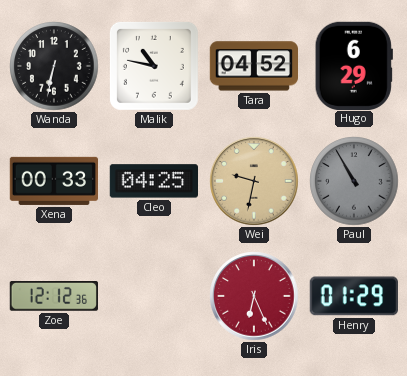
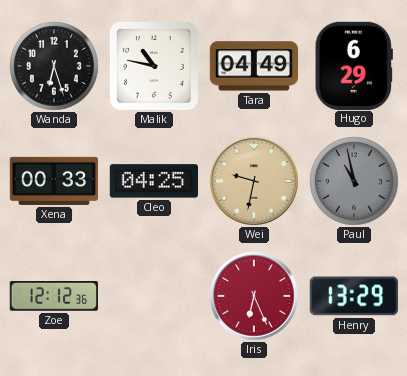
Wanda: 6:32 -> 6:27
Tara: 04:52 -> 04:49
Paul: 10:55 -> 10:58
Henry: 01:29 -> 13:29
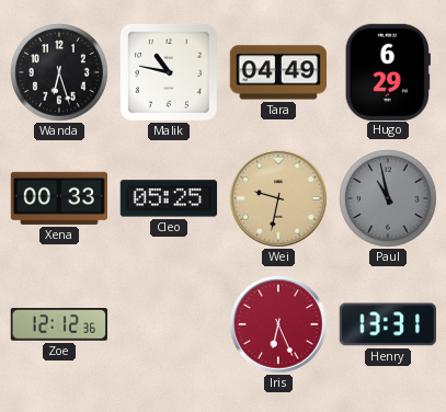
Cleo: 04:25 -> 05:25
Henry: 13:29 -> 13:31
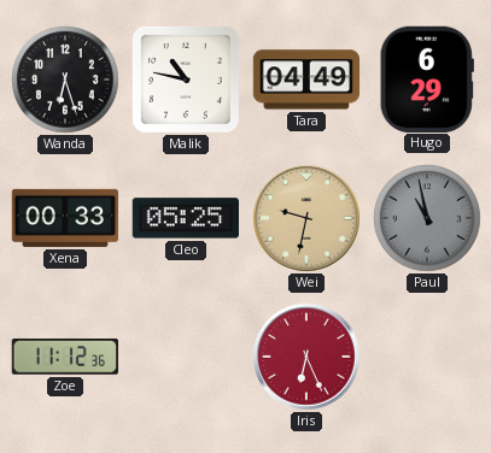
Zoe: 12:12 -> 11:12
Henry: 13:31 -> none
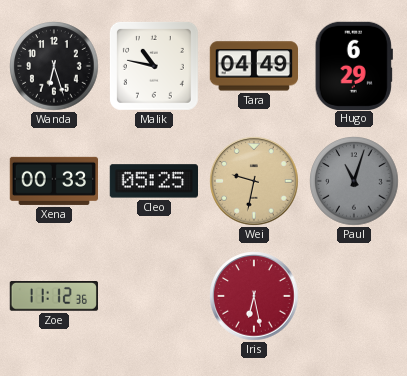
Paul: 10:58 -> 11:03
Iris: 6:26 -> 6:28
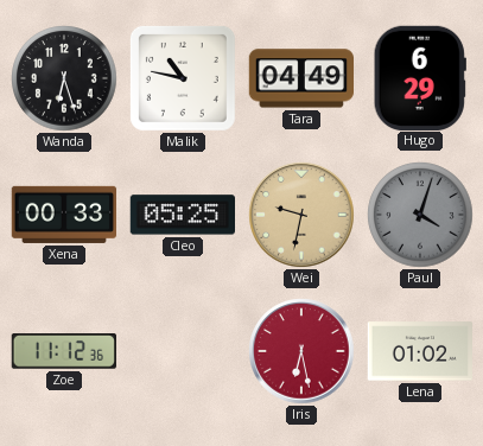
Paul: 11:03 -> 4:03
Lena: none -> 01:02
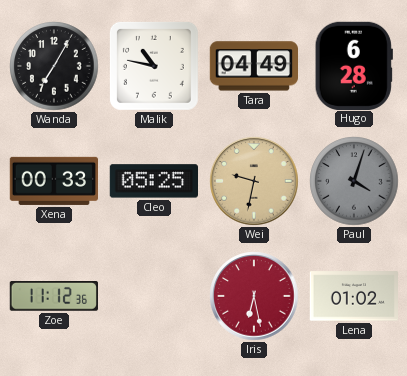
Wanda: 6:27 -> 7:05
Hugo: 6:29 -> 6:28
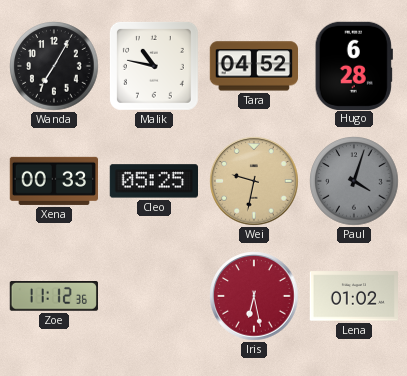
Tara: 04:49 -> 04:52
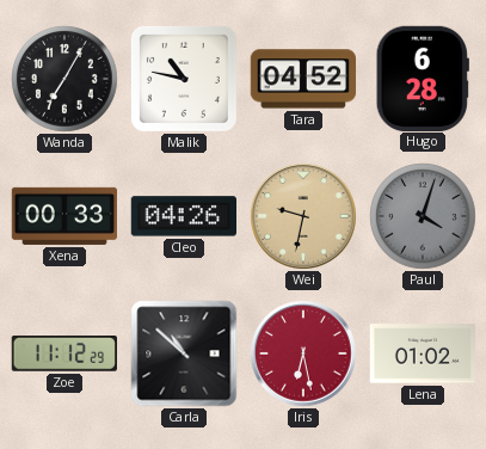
Cleo: 05:25 -> 04:26
Zoe: 11:12:36 -> 11:12:29
Carla: none -> 10:52
